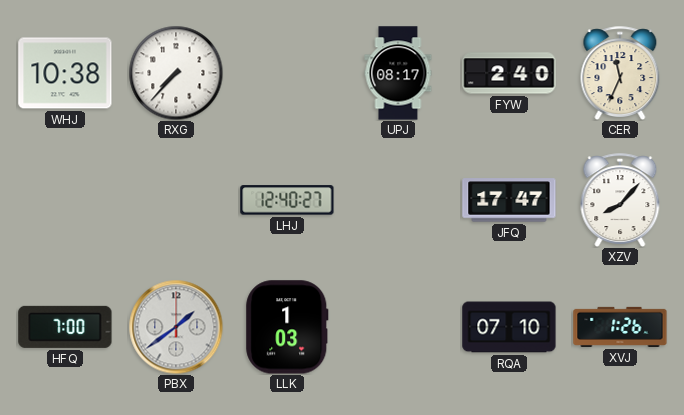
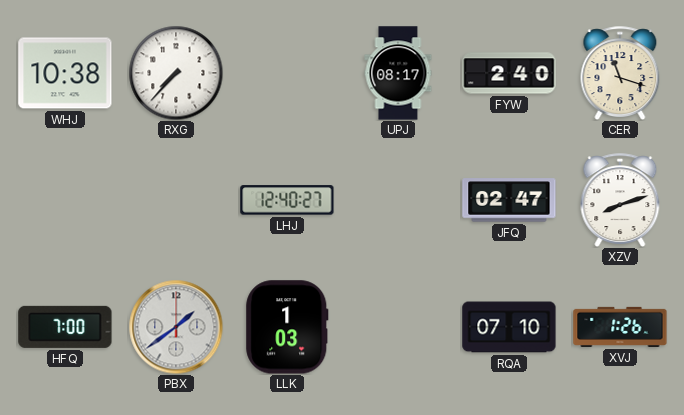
CER: 11:34 -> 11:18
JFQ: 17:47 -> 02:47
XZV: 8:07 -> 8:12
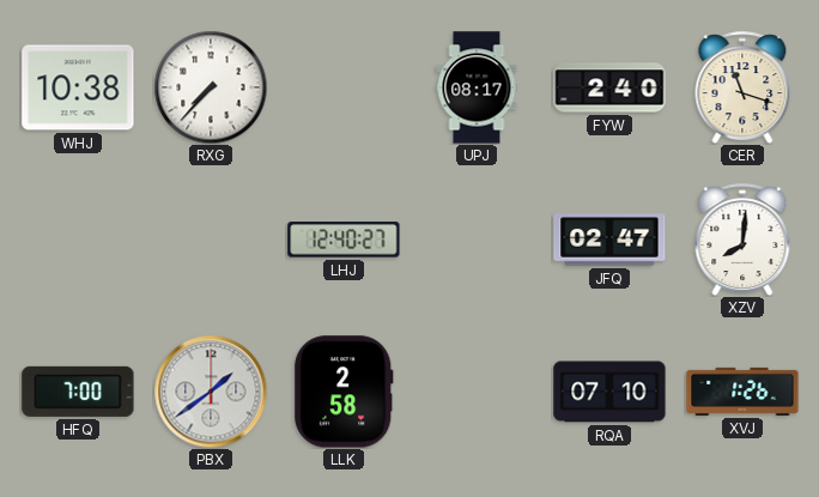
XZV: 8:12 -> 8:01
LLK: 1:03 -> 2:58
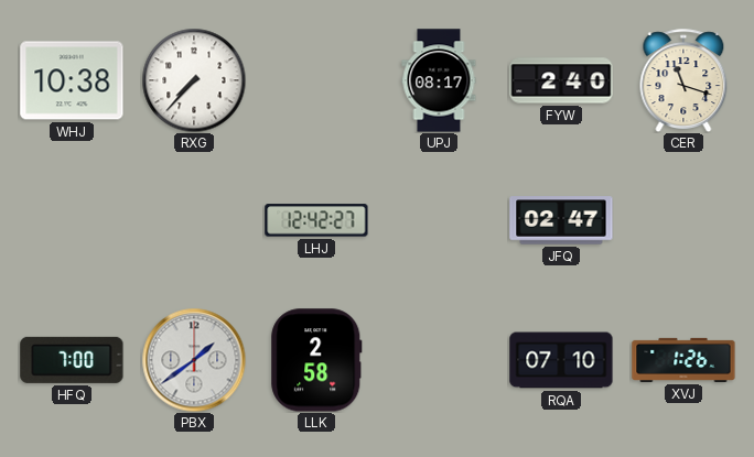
LHJ: 12:40 -> 12:42
XZV: 8:01 -> none
